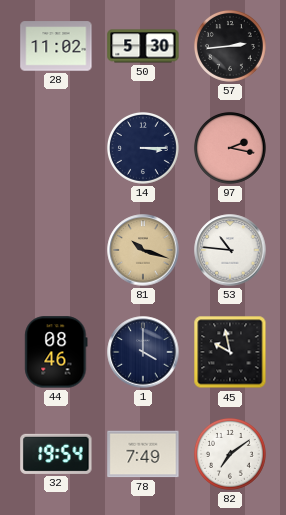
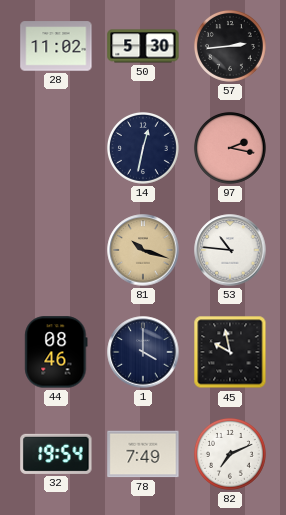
14: 3:15 -> 12:32
82: 7:09 -> 7:11
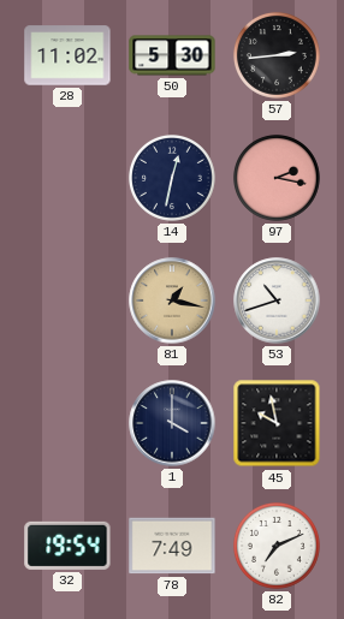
81: 10:18 -> 1:17
53: 10:46 -> 10:42
44: 08:46 -> none
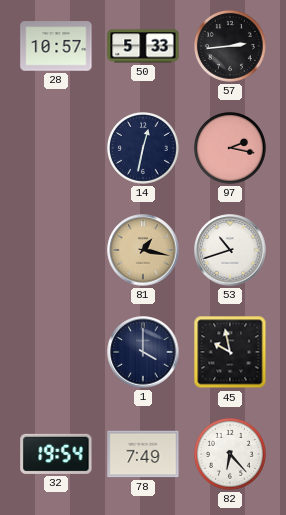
28: 11:02 -> 10:57
50: 5:30 -> 5:33
82: 7:11 -> 6:23
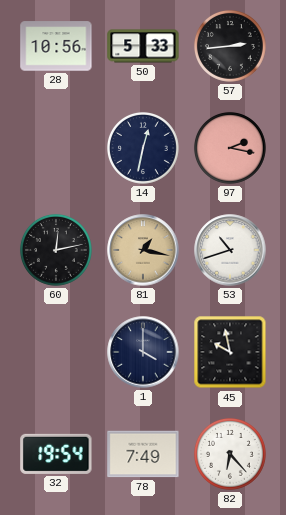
28: 10:57 -> 10:56
60: none -> 12:13
